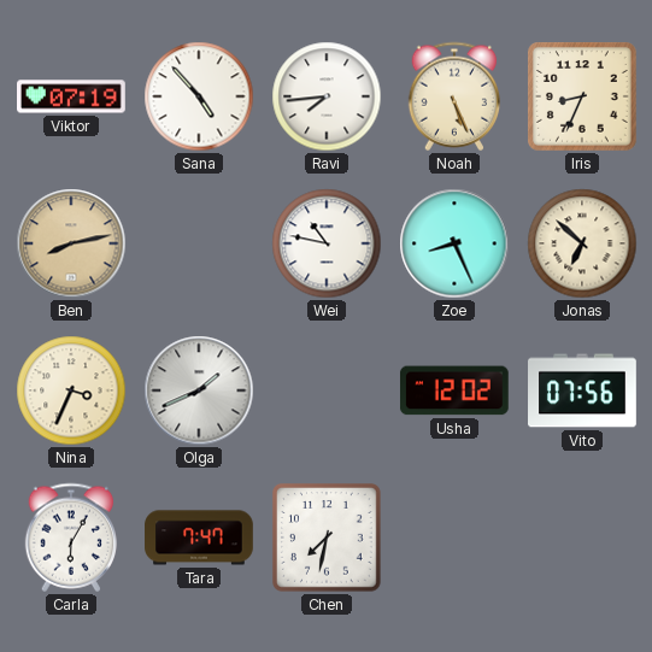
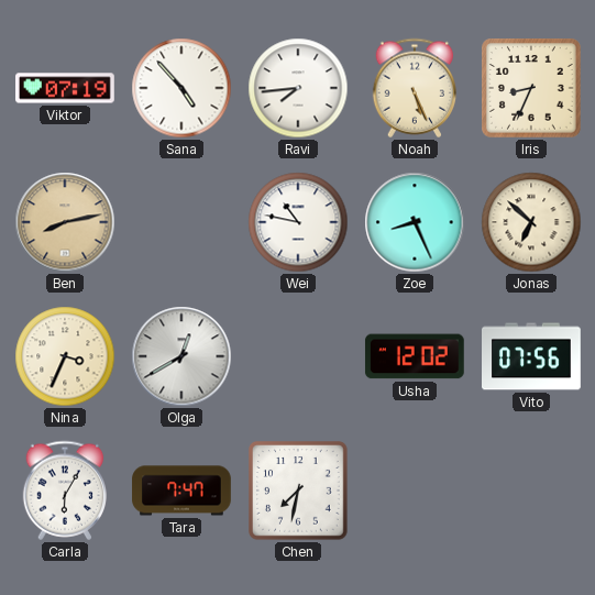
Olga: 1:41 -> 12:40
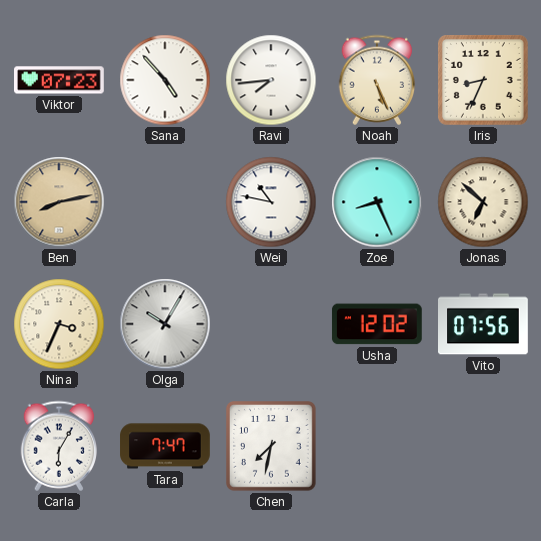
Viktor: 07:19 -> 07:23
Olga: 12:40 -> 10:05
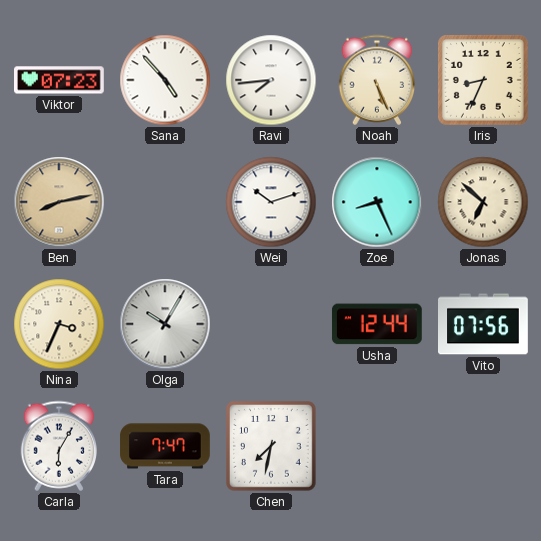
Wei: 10:47 -> 10:12
Usha: 12:02 -> 12:44
